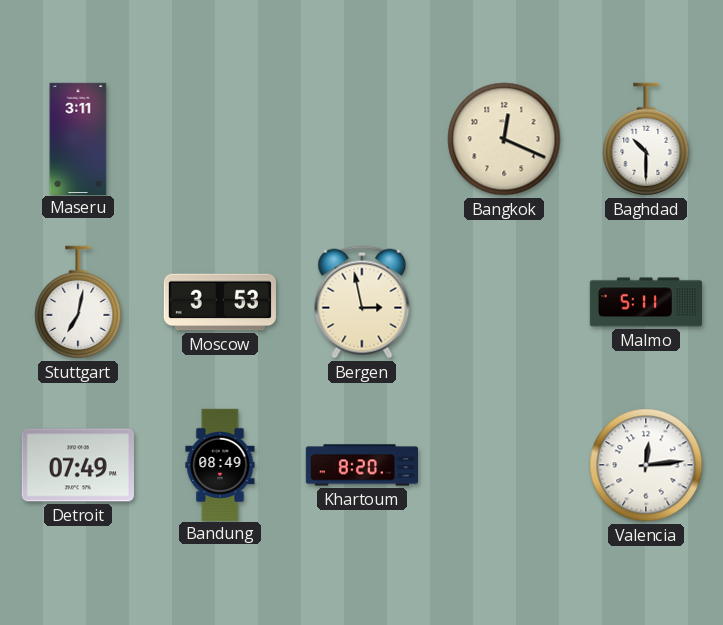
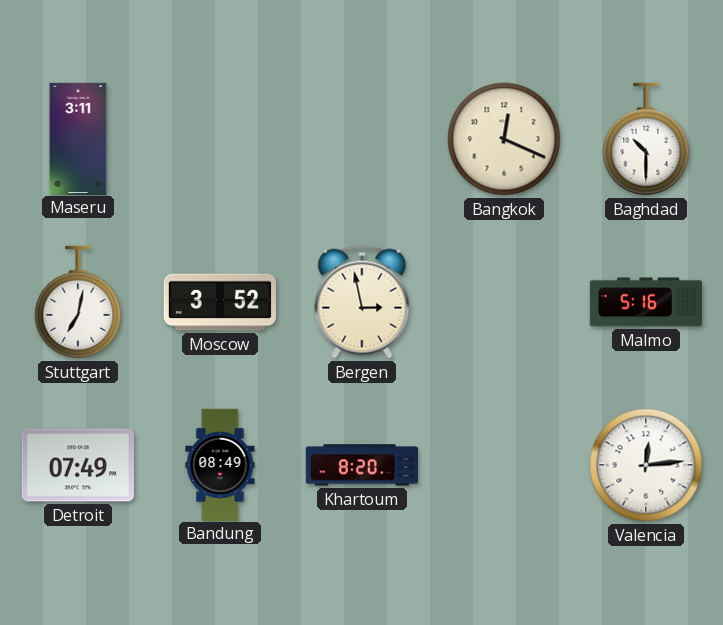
Moscow: 3:53 -> 3:52
Malmo: 5:11 -> 5:16
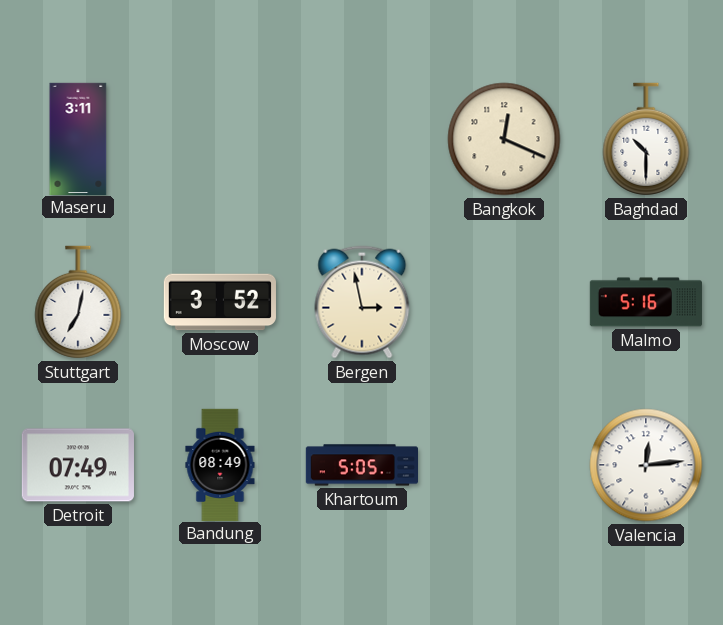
Khartoum: 8:20 -> 5:05
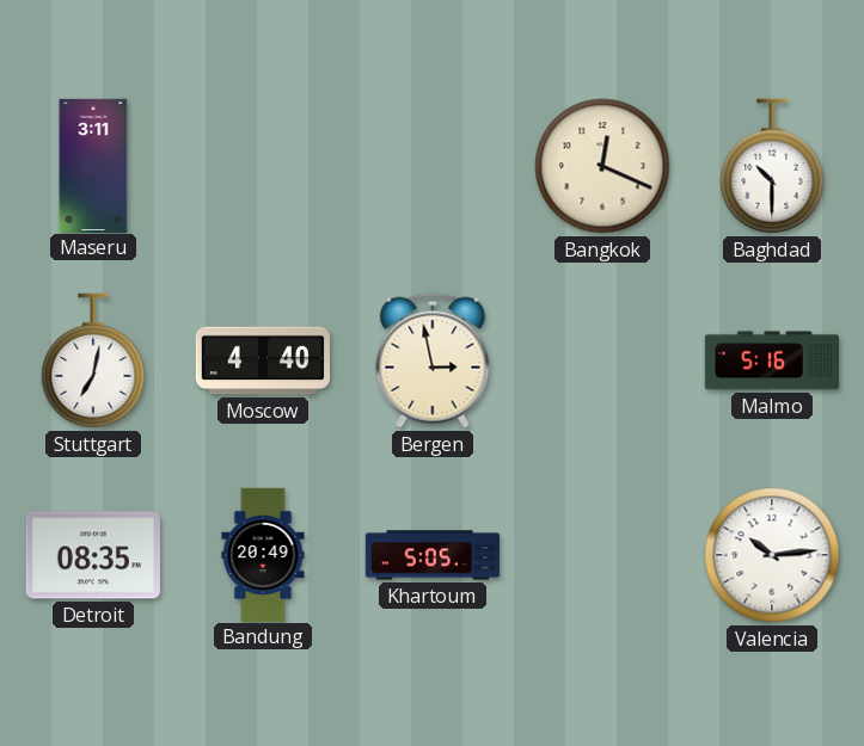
Moscow: 3:52 -> 4:40
Detroit: 07:49 -> 08:35
Bandung: 08:49 -> 20:49
Valencia: 12:14 -> 10:14
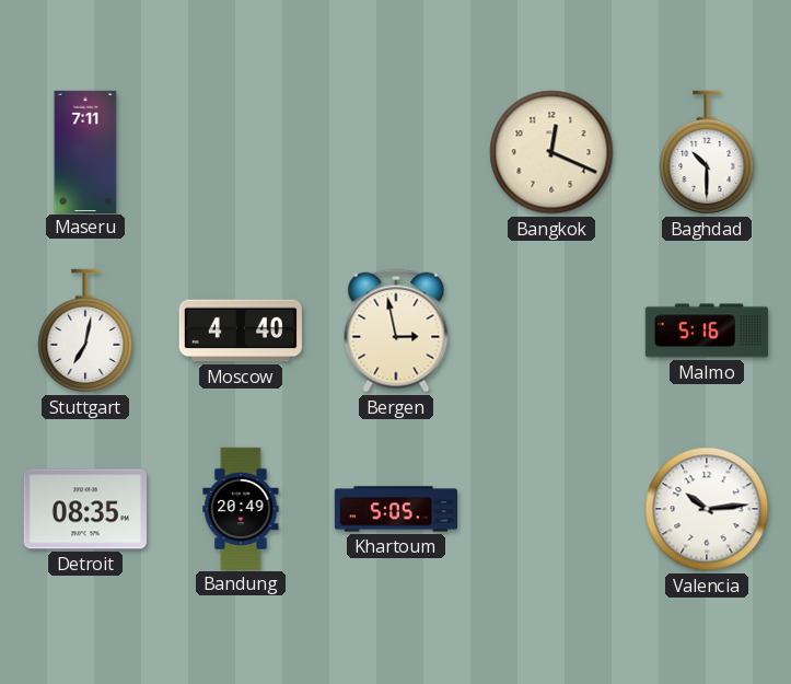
Maseru: 3:11 -> 7:11
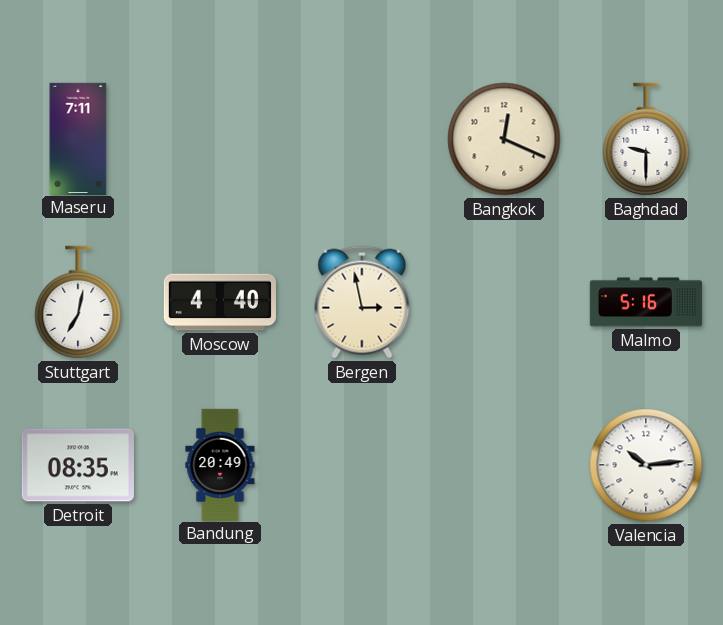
Baghdad: 10:30 -> 9:30
Khartoum: 5:05 -> none
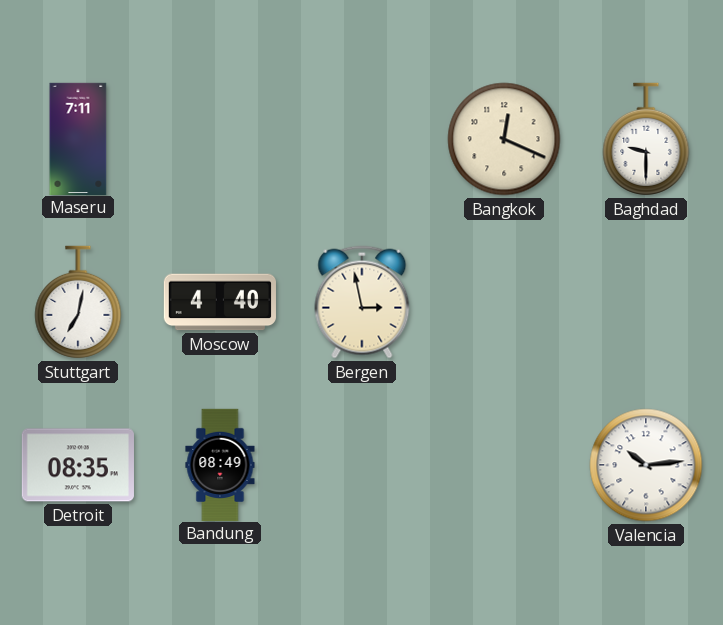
Malmo: 5:16 -> none
Bandung: 20:49 -> 08:49
